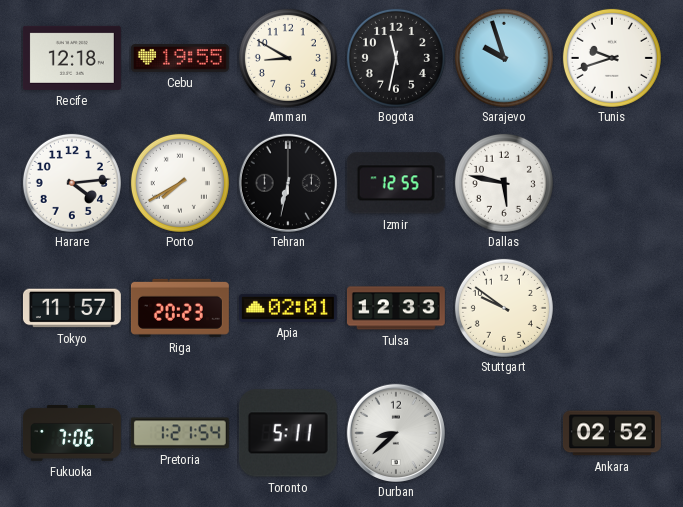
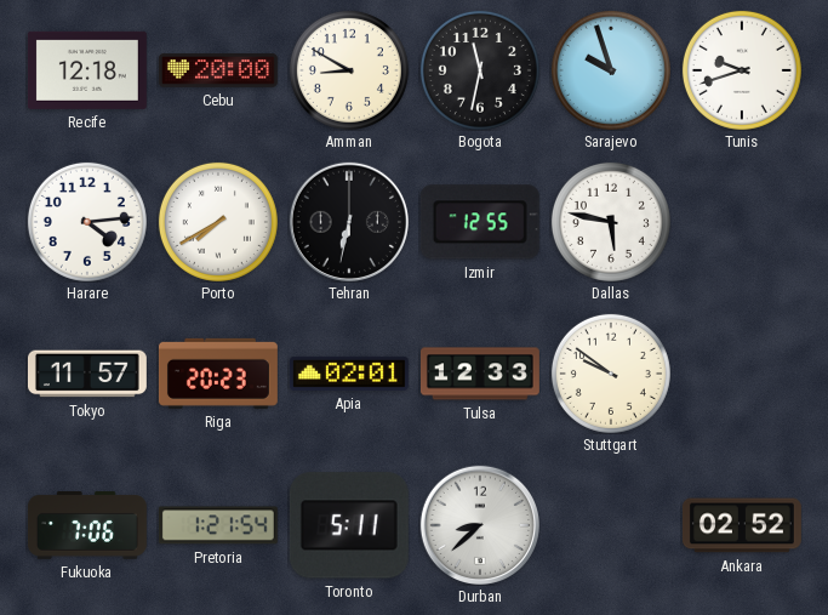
Cebu: 19:55 -> 20:00
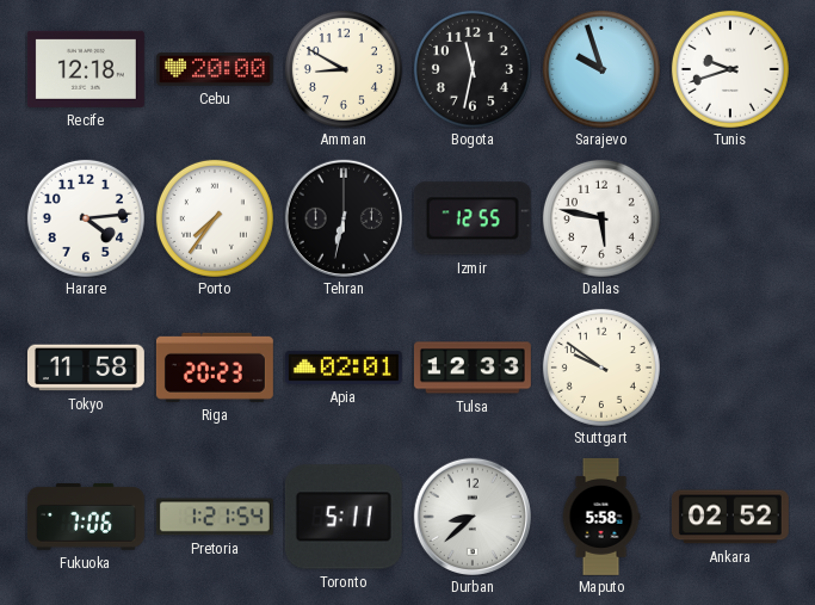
Porto: 7:40 -> 7:36
Tokyo: 11:57 -> 11:58
Maputo: none -> 5:58
